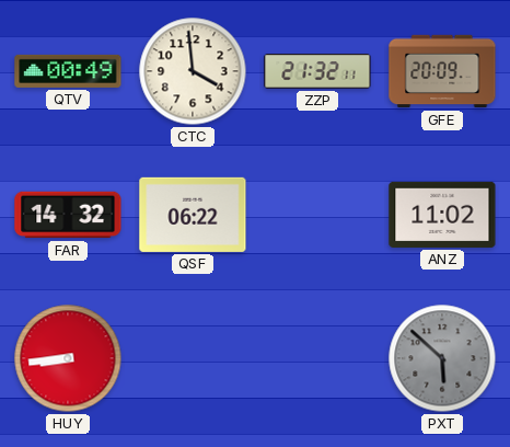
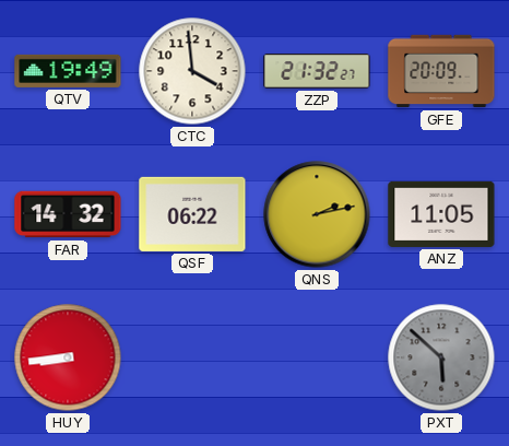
QTV: 00:49 -> 19:49
ZZP: 21:32:11 -> 21:32:27
QNS: none -> 2:13
ANZ: 11:02 -> 11:05
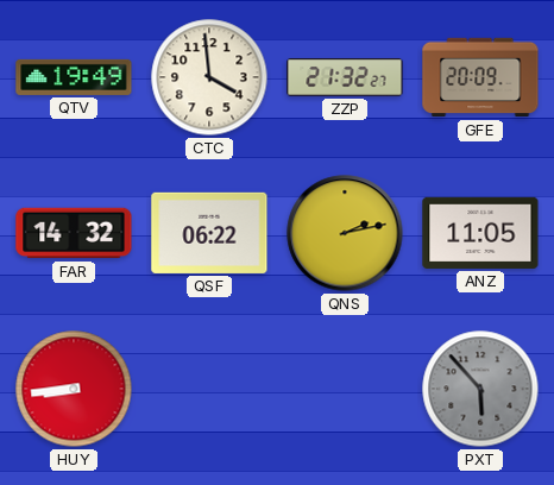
PXT: 5:52 -> 5:53
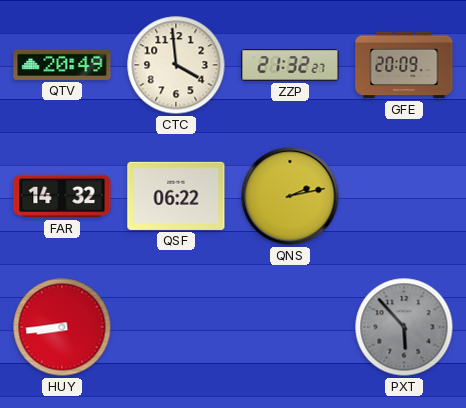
QTV: 19:49 -> 20:49
ANZ: 11:05 -> none
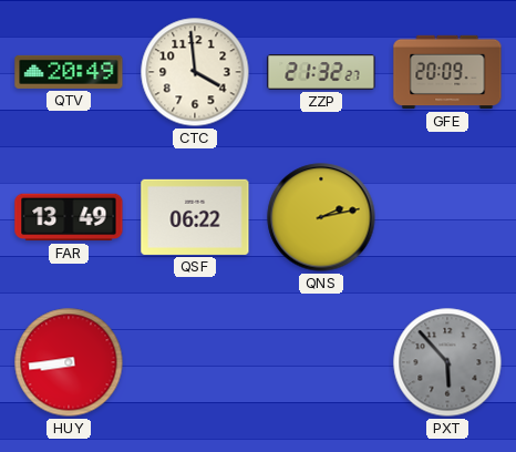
FAR: 14:32 -> 13:49
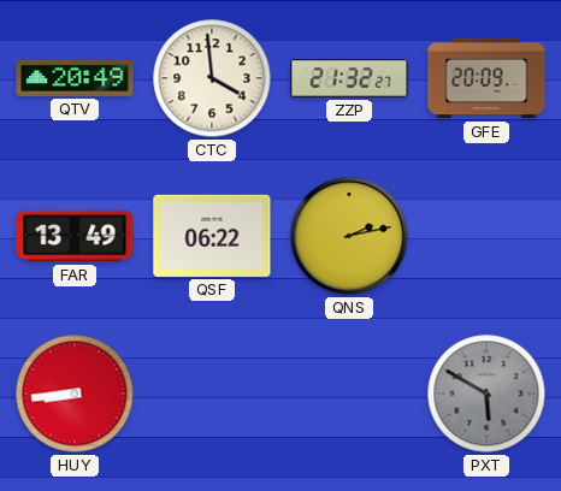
PXT: 5:53 -> 5:50
